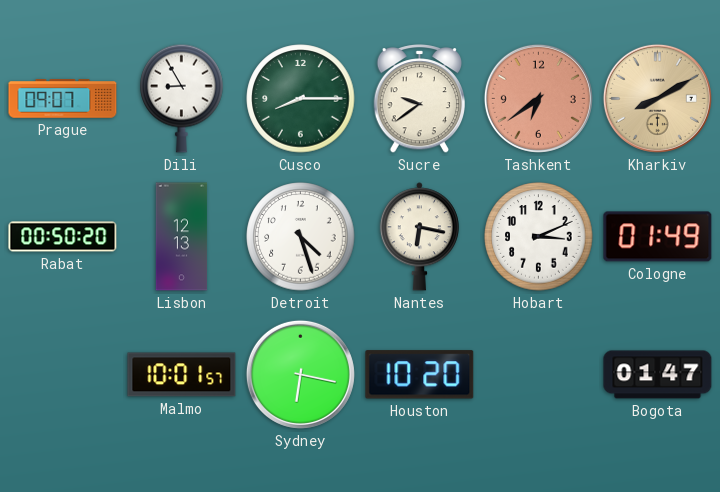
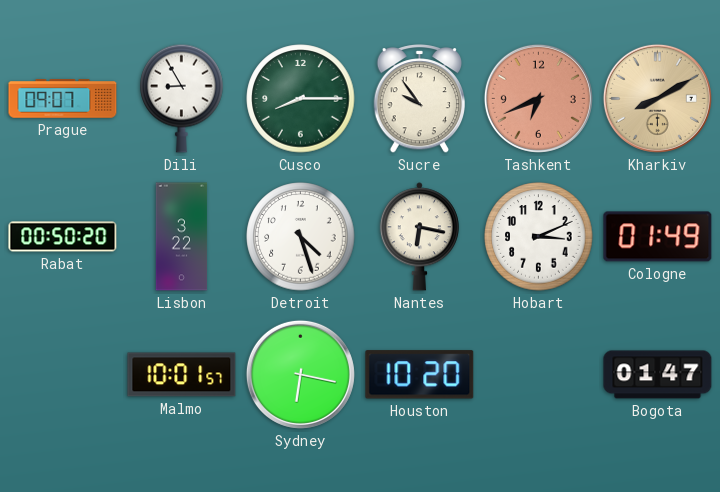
Sucre: 9:39 -> 9:54
Tashkent: 6:39 -> 6:41
Lisbon: 12:13 -> 3:22
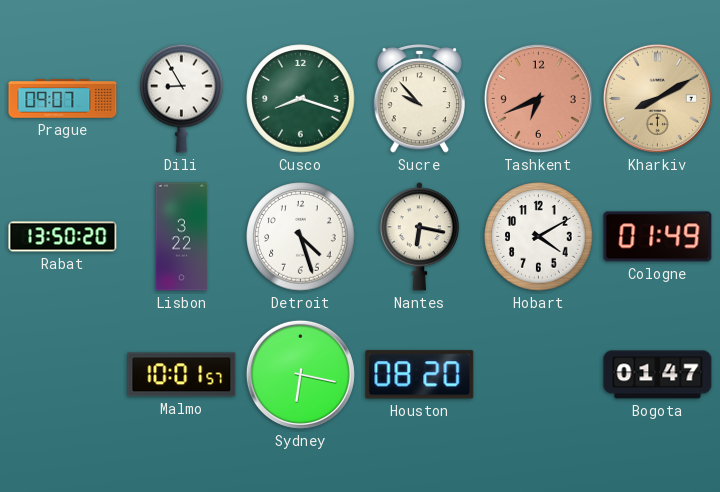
Cusco: 8:15 -> 8:18
Sucre: 9:54 -> 9:53
Rabat: 00:50 -> 13:50
Hobart: 3:11 -> 4:10
Houston: 10:20 -> 08:20
